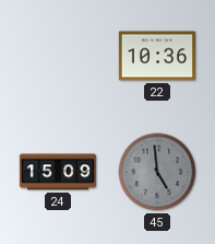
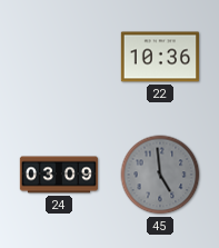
24: 15:09 -> 03:09
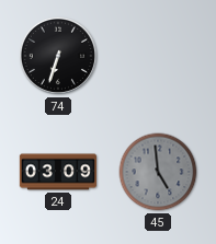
74: none -> 6:33
22: 10:36 -> none
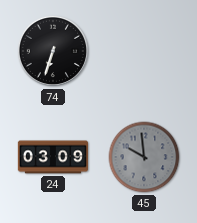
45: 4:59 -> 9:59
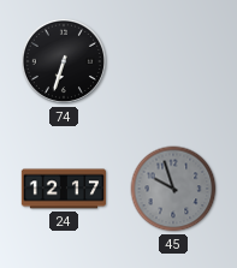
24: 03:09 -> 12:17
45: 9:59 -> 9:57
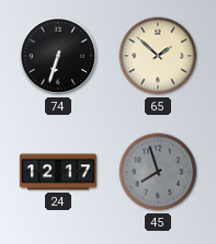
65: none -> 1:52
45: 9:57 -> 7:57
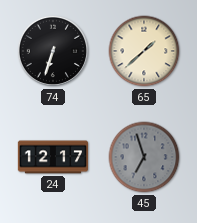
65: 1:52 -> 1:38
45: 7:57 -> 6:57
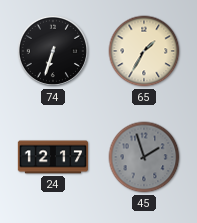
65: 1:38 -> 1:35
45: 6:57 -> 1:57
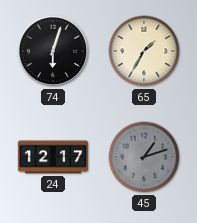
74: 6:33 -> 6:03
45: 1:57 -> 1:12
